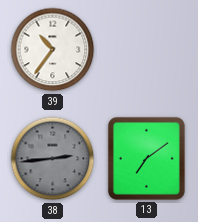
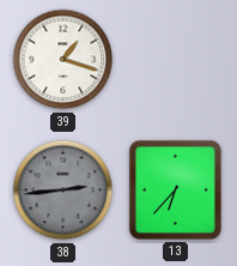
39: 10:36 -> 1:18
13: 7:09 -> 6:37
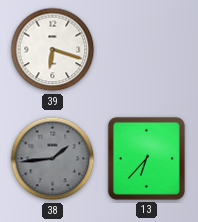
39: 1:18 -> 6:18
38: 2:44 -> 1:44
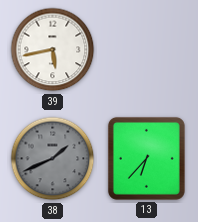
39: 6:18 -> 5:43
38: 1:44 -> 1:41
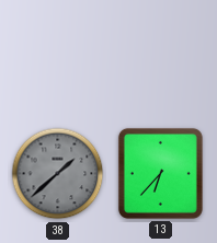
39: 5:43 -> none
38: 1:41 -> 1:38
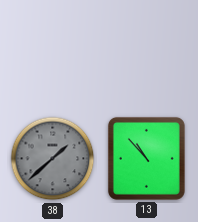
13: 6:37 -> 10:53
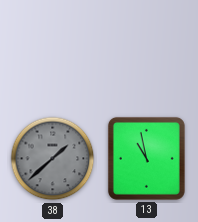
13: 10:53 -> 10:58
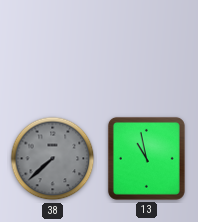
38: 1:38 -> 7:38
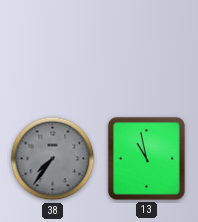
38: 7:38 -> 7:36
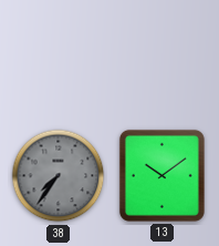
13: 10:58 -> 10:09
